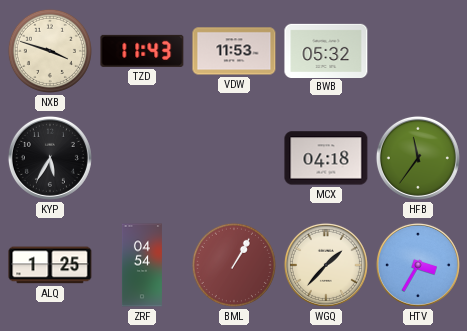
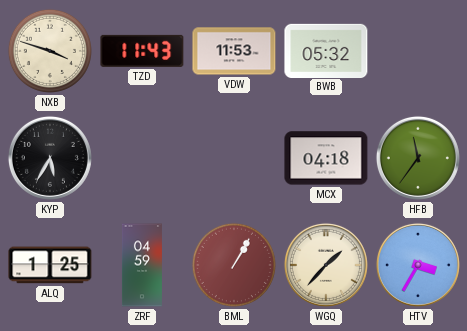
ZRF: 04:54 -> 04:59
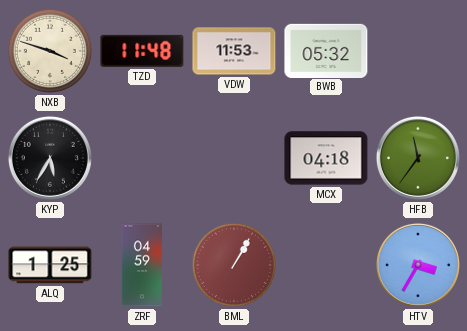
TZD: 11:43 -> 11:48
WGQ: 1:37 -> none
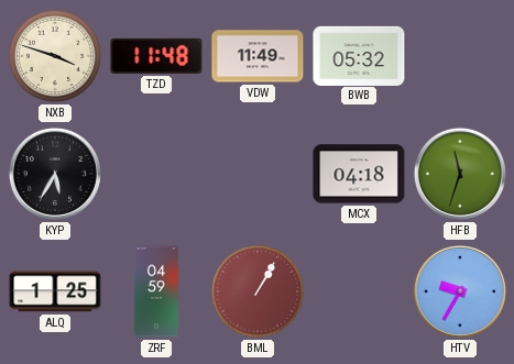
VDW: 11:53 -> 11:49
HFB: 11:36 -> 11:33
HTV: 3:35 -> 9:35
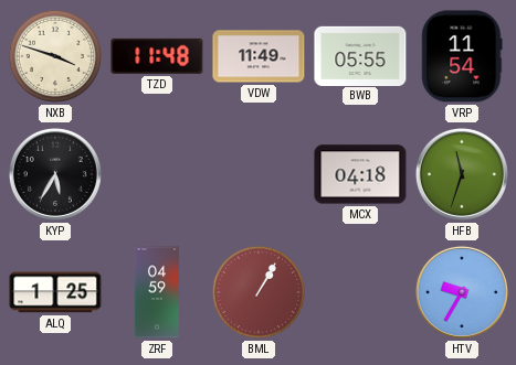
BWB: 05:32 -> 05:55
VRP: none -> 11:54
